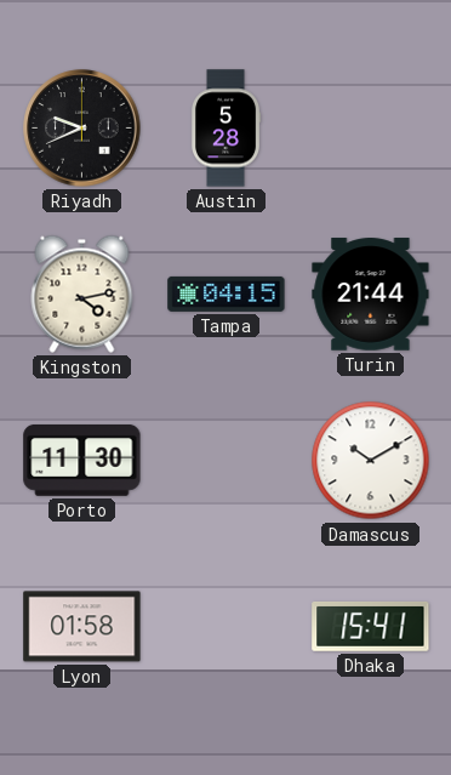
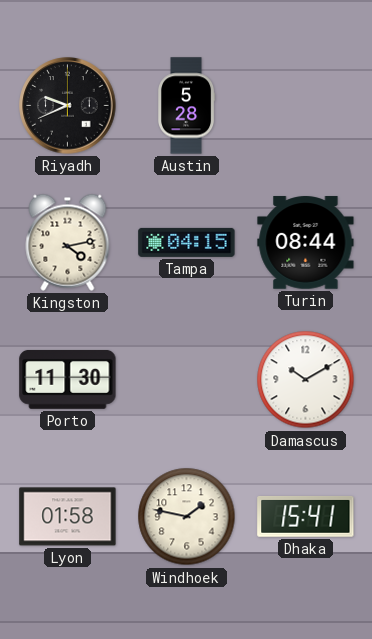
Turin: 21:44 -> 08:44
Windhoek: none -> 1:47
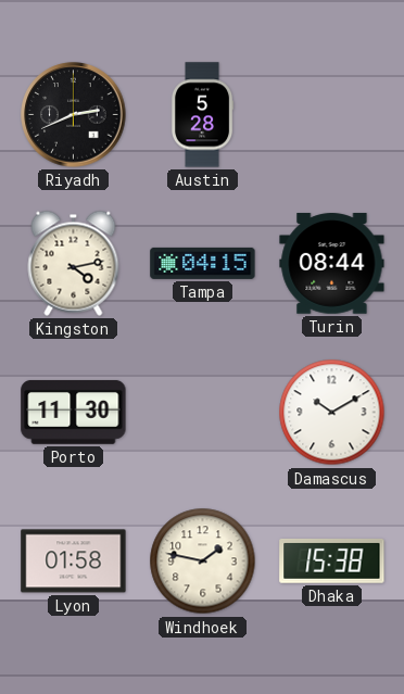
Riyadh: 9:41 -> 2:41
Dhaka: 15:41 -> 15:38
